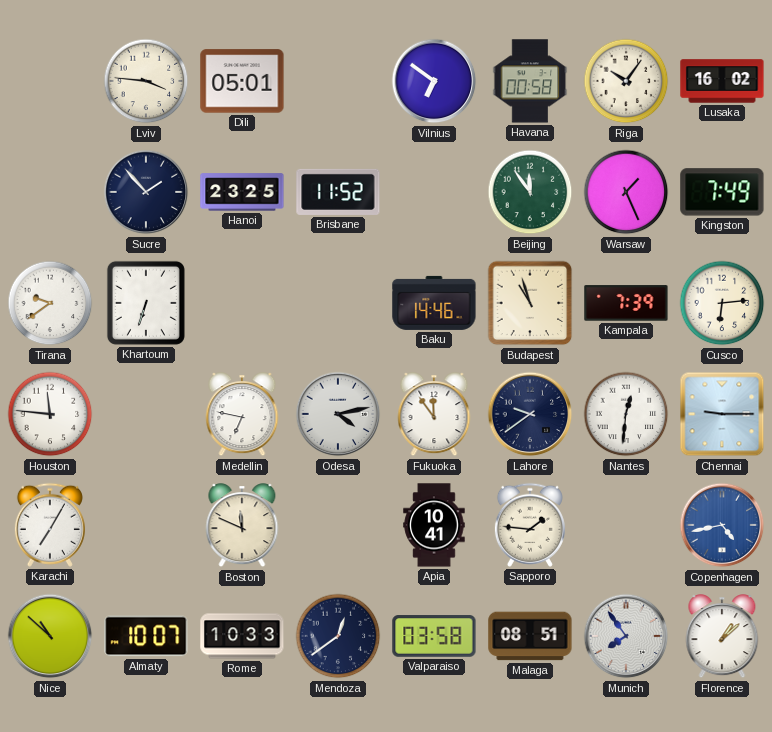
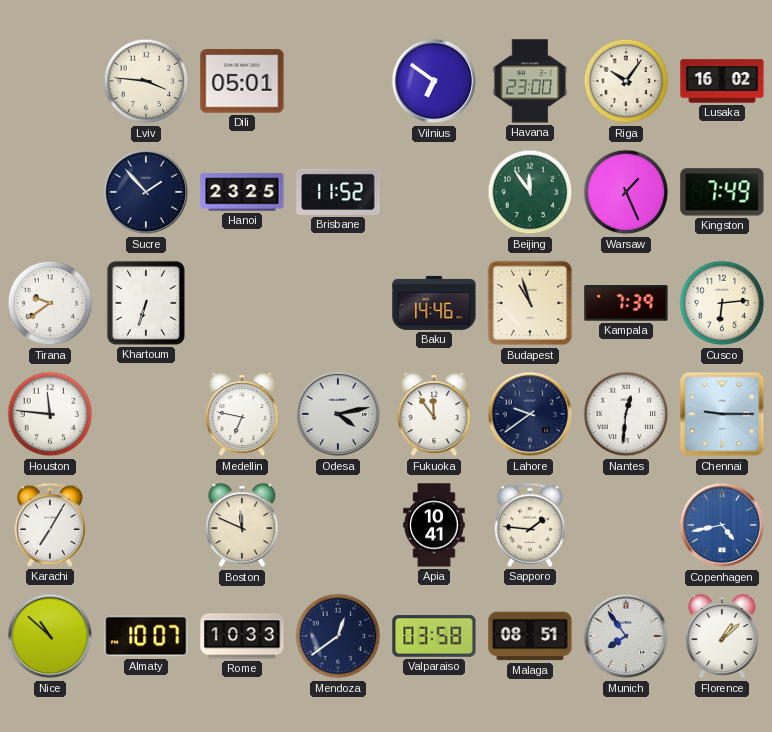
Havana: 00:58 -> 23:00
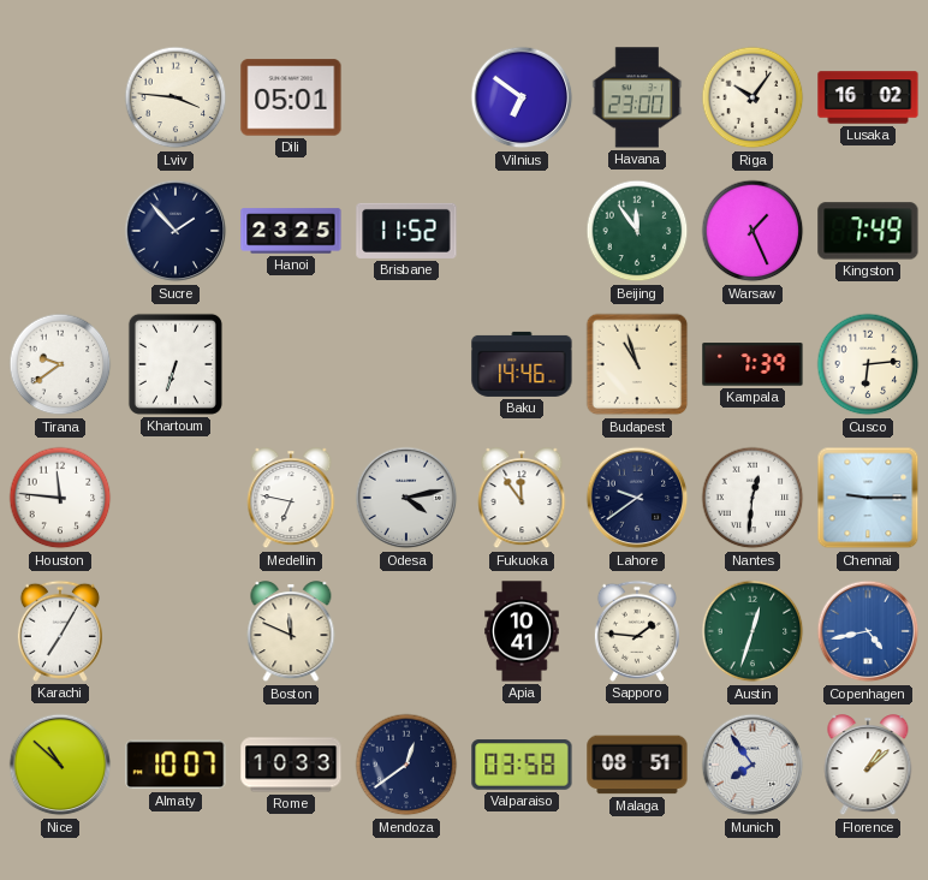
Austin: none -> 12:33
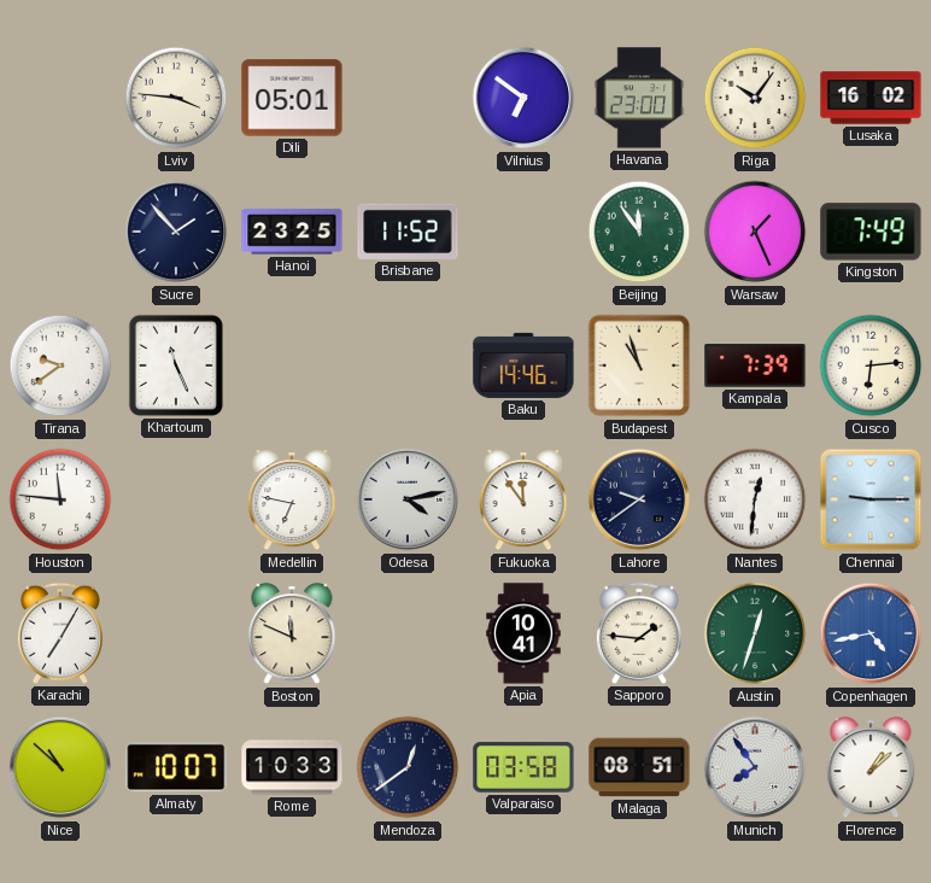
Khartoum: 6:33 -> 11:26
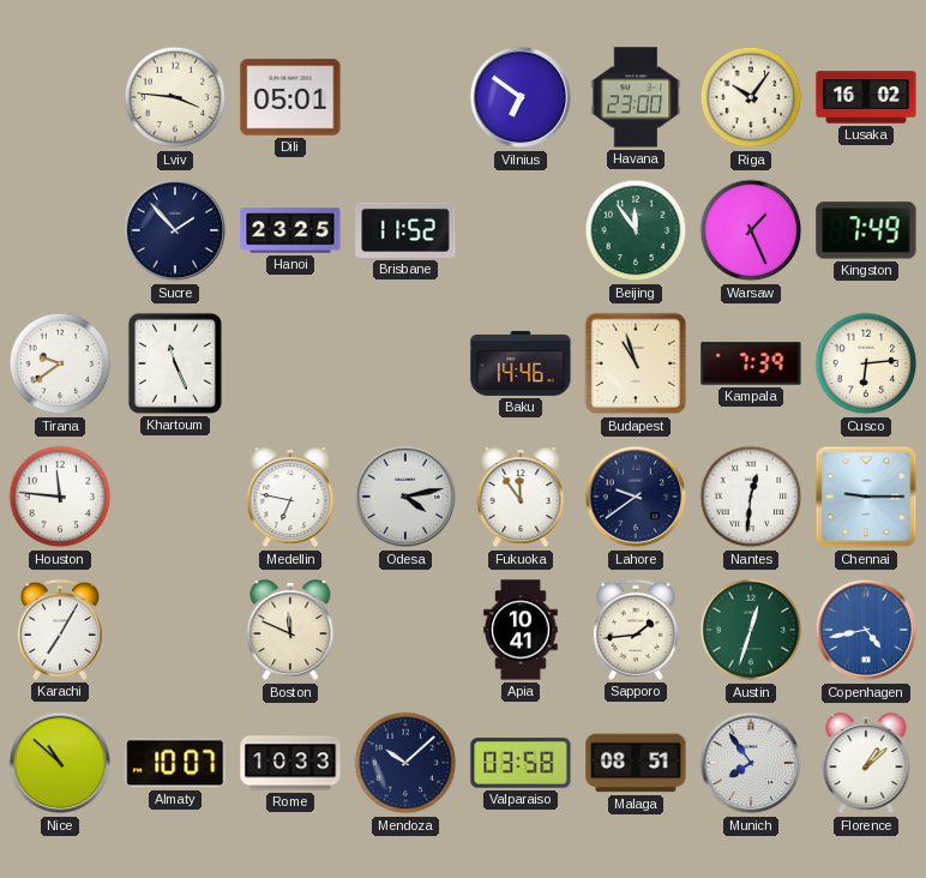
Sapporo: 1:46 -> 1:44
Mendoza: 12:39 -> 10:08
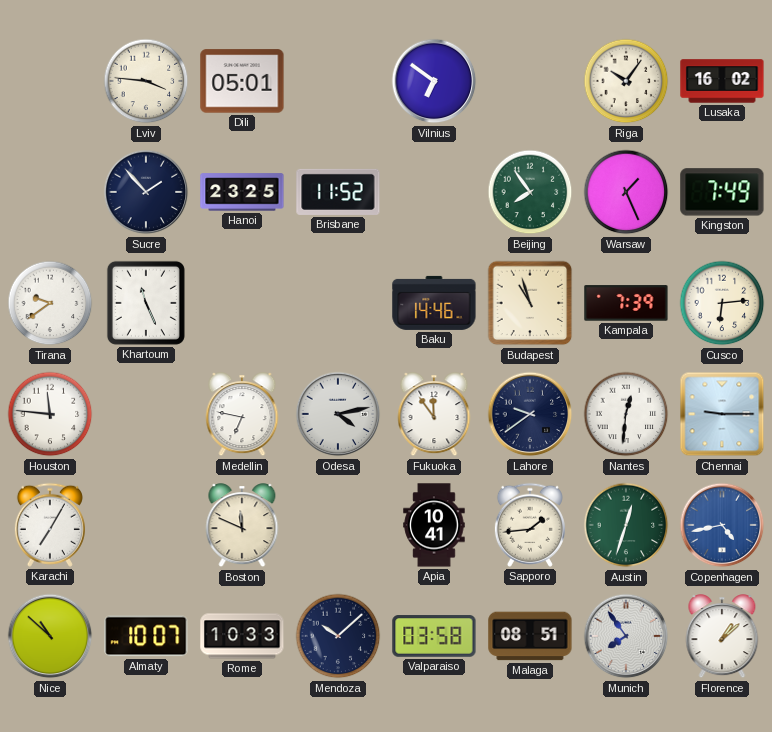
Havana: 23:00 -> none
Beijing: 11:54 -> 7:54
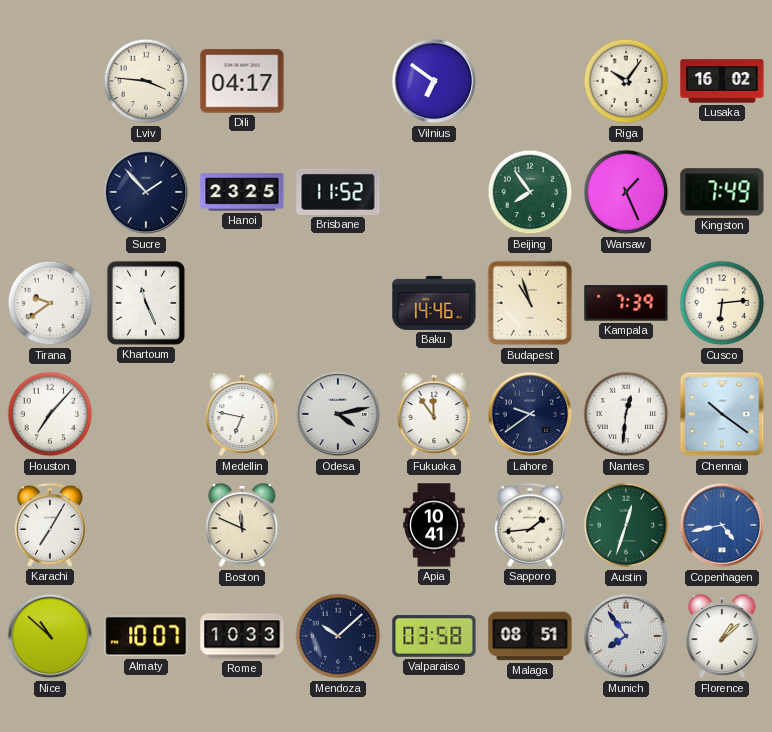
Dili: 05:01 -> 04:17
Houston: 11:46 -> 7:07
Chennai: 9:15 -> 10:21
